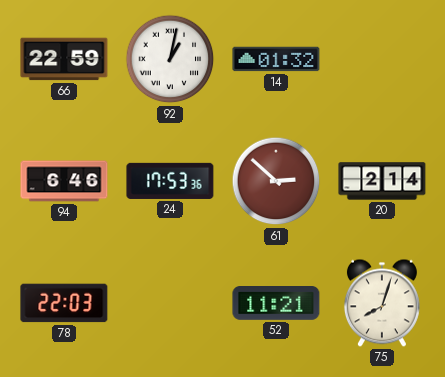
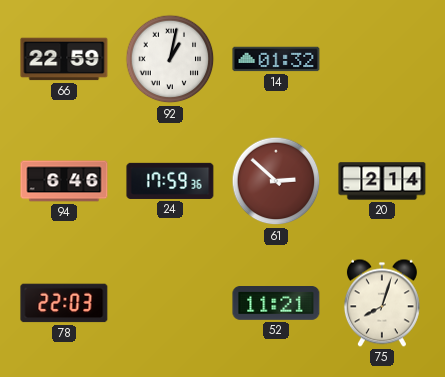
24: 17:53 -> 17:59
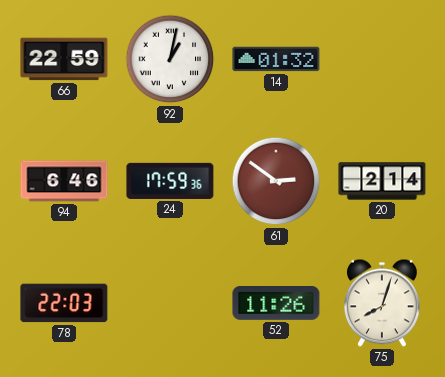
61: 2:52 -> 2:51
52: 11:21 -> 11:26
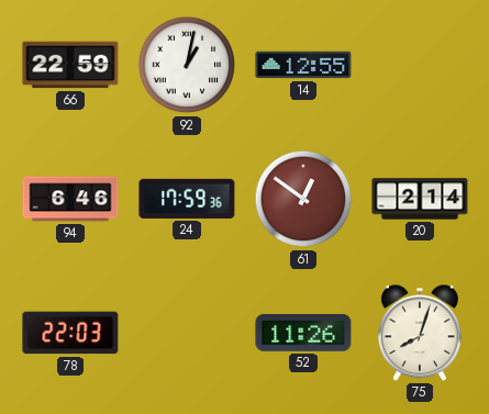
14: 01:32 -> 12:55
61: 2:51 -> 12:51
